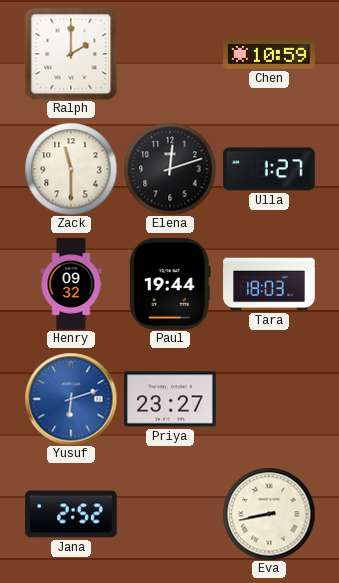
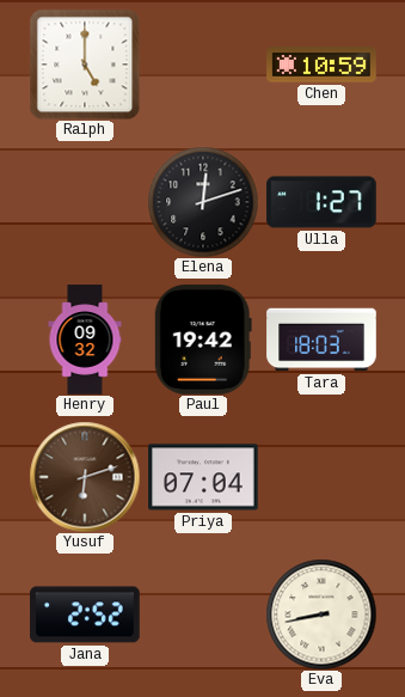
Ralph: 2:00 -> 5:00
Zack: 11:30 -> none
Paul: 19:44 -> 19:42
Yusuf dial: blue -> brown
Priya: 23:27 -> 07:04
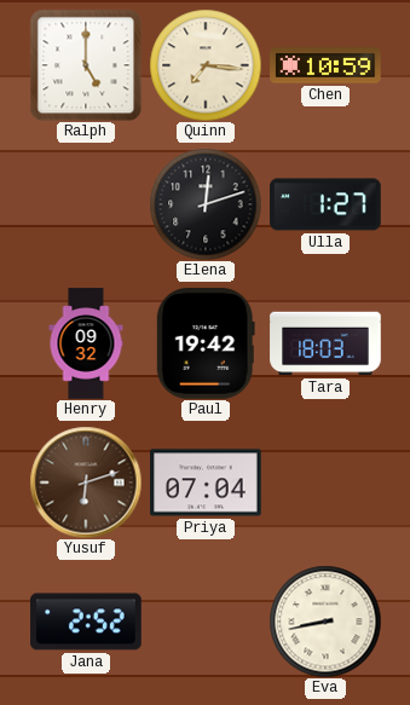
Quinn: none -> 7:16
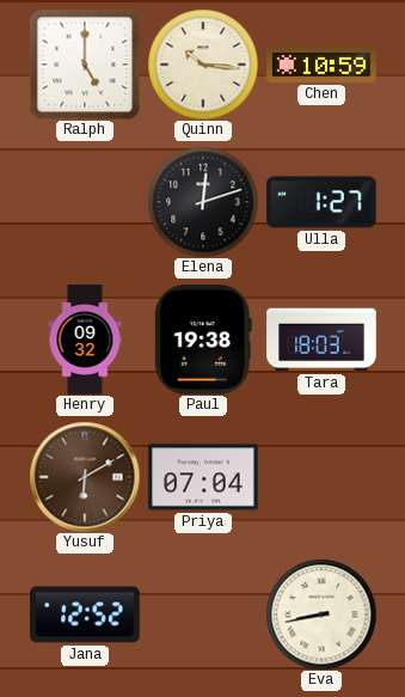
Quinn: 7:16 -> 10:16
Paul: 19:42 -> 19:38
Yusuf: 6:12 -> 6:10
Jana: 2:52 -> 12:52
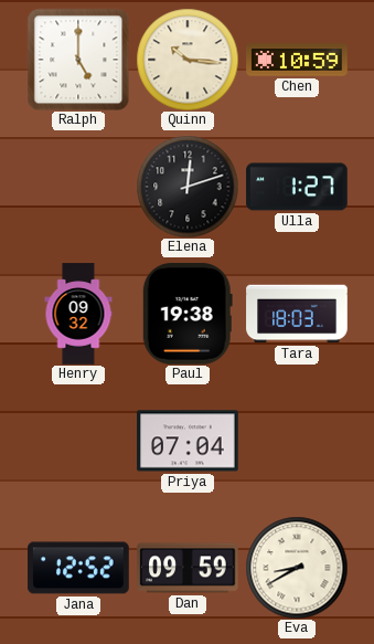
Yusuf: 6:10 -> none
Dan: none -> 09:59
Eva: 8:43 -> 8:40
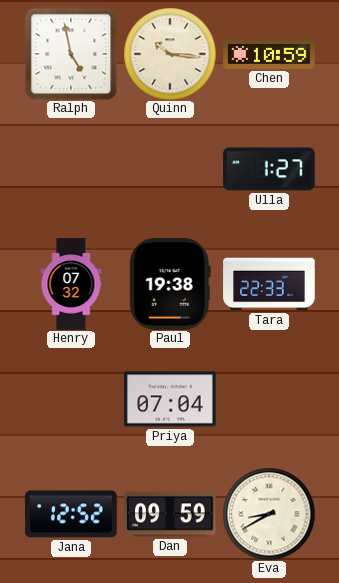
Ralph: 5:00 -> 4:58
Elena: 12:12 -> none
Henry: 09:32 -> 07:32
Tara: 18:03 -> 22:33
